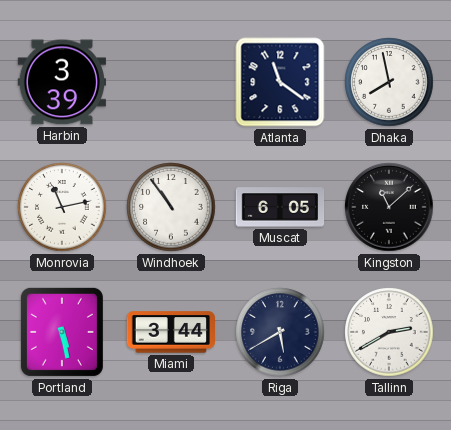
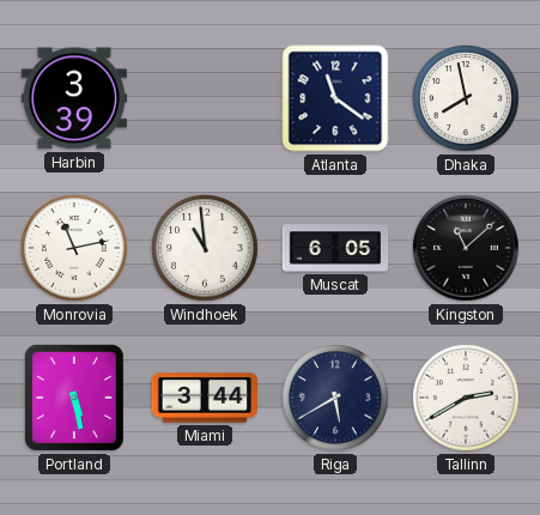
Windhoek: 10:54 -> 10:59
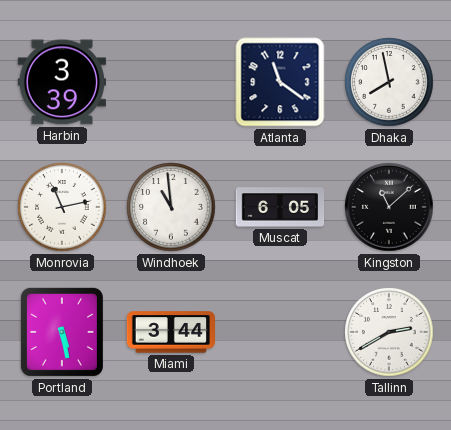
Riga: 5:40 -> none
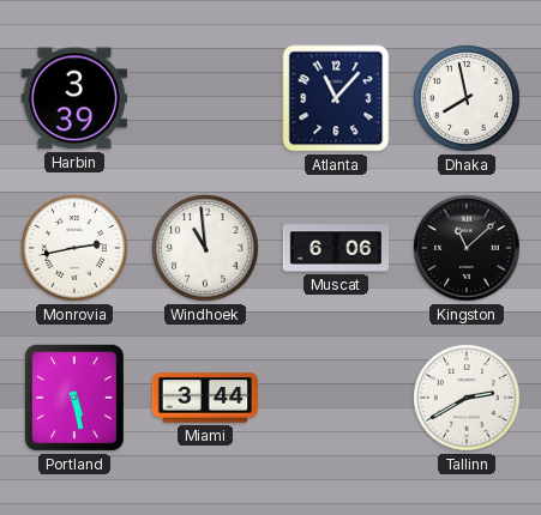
Atlanta: 11:21 -> 11:07
Monrovia: 11:13 -> 2:43
Muscat: 6:05 -> 6:06
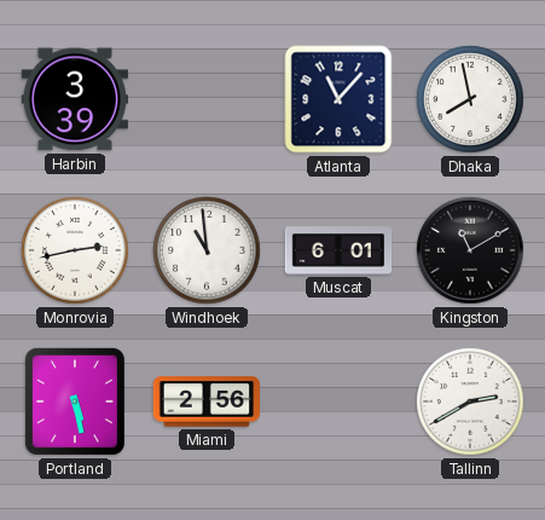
Muscat: 6:06 -> 6:01
Kingston: 11:08 -> 11:10
Miami: 3:44 -> 2:56
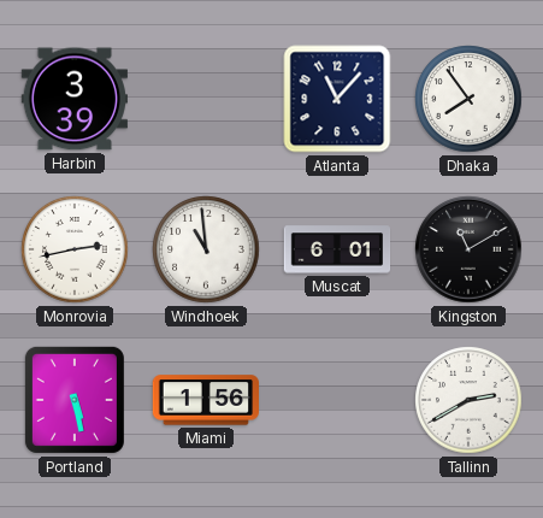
Dhaka: 7:58 -> 7:54
Miami: 2:56 -> 1:56
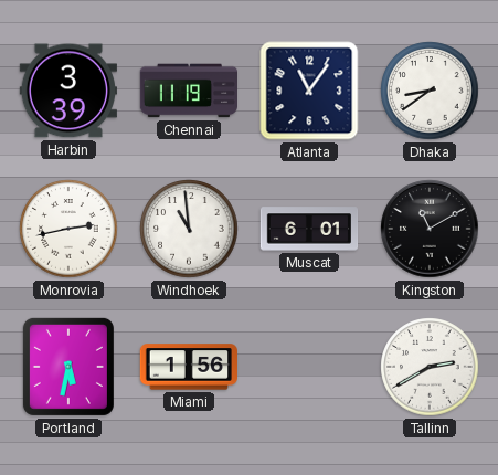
Chennai: none -> 11:19
Atlanta: 11:07 -> 11:06
Dhaka: 7:54 -> 8:39
Portland: 5:28 -> 5:32
